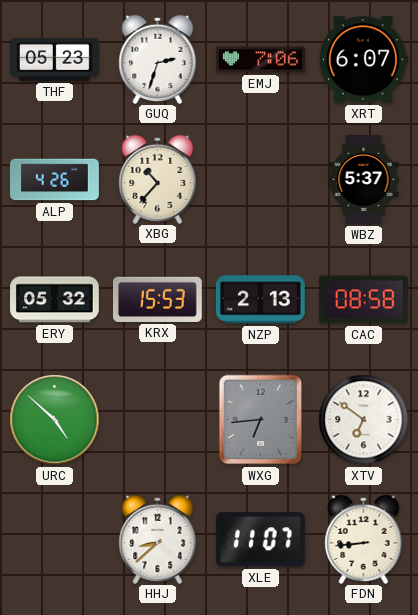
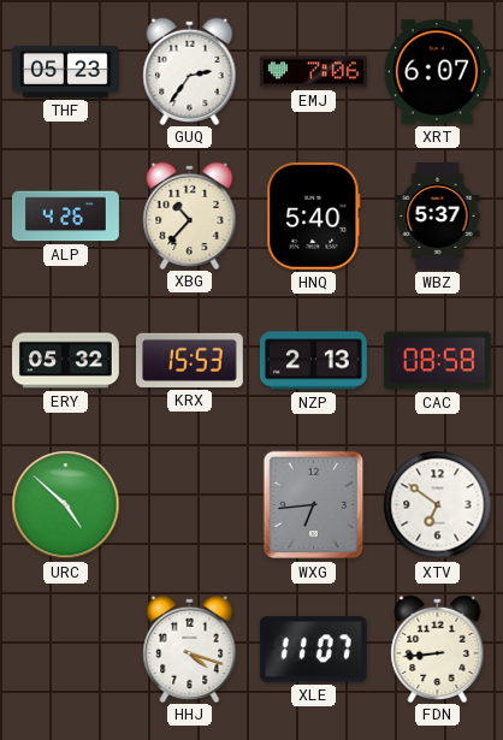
GUQ: 2:33 -> 2:36
HNQ: none -> 5:40
HHJ: 8:38 -> 4:18
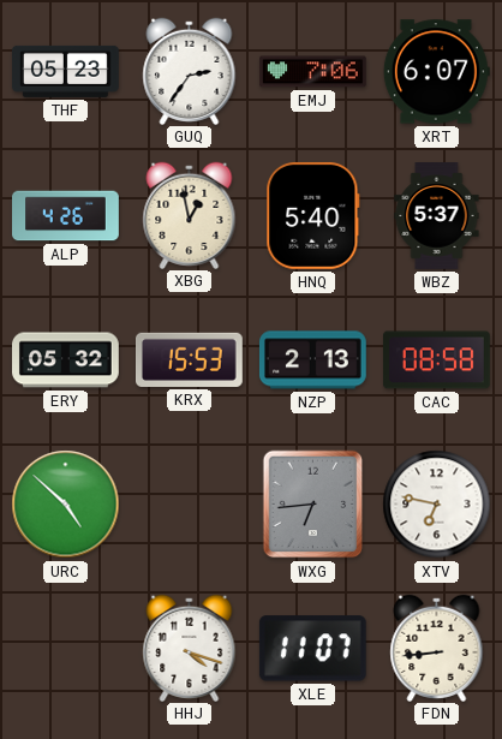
XBG: 10:37 -> 12:58
XTV: 6:51 -> 6:47
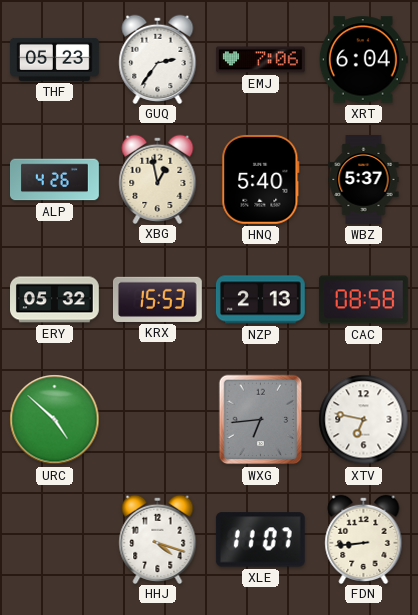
XRT: 6:07 -> 6:04
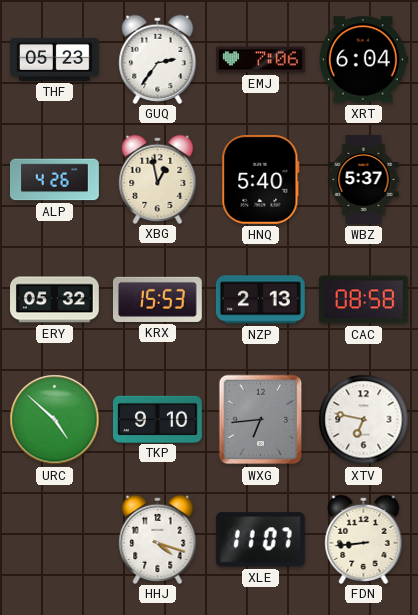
TKP: none -> 9:10
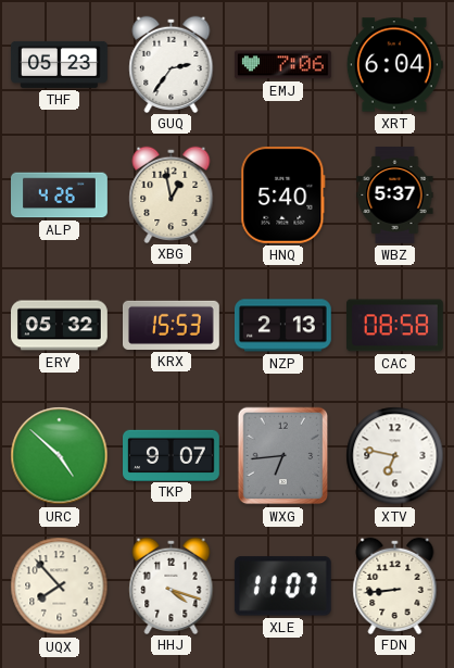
TKP: 9:10 -> 9:07
UQX: none -> 7:53
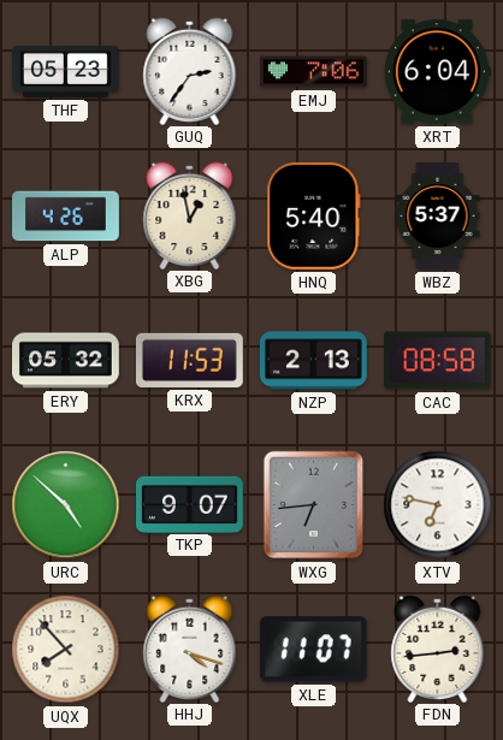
KRX: 15:53 -> 11:53
FDN: 8:44 -> 2:44
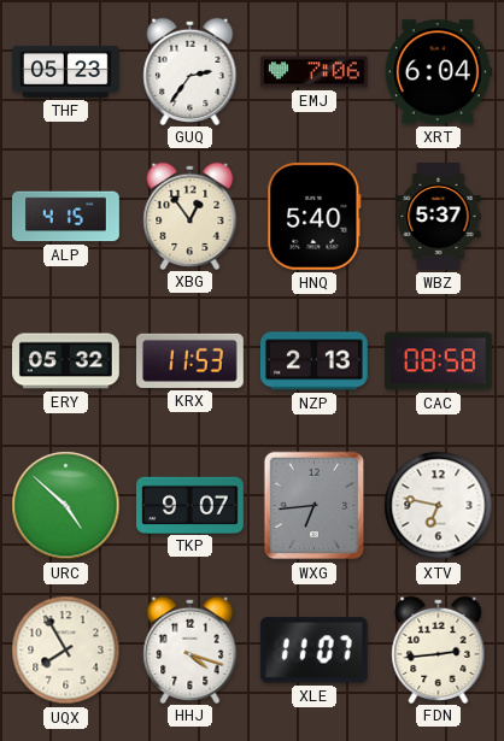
ALP: 4:26 -> 4:15
XBG: 12:58 -> 12:54
UQX: 7:53 -> 7:55
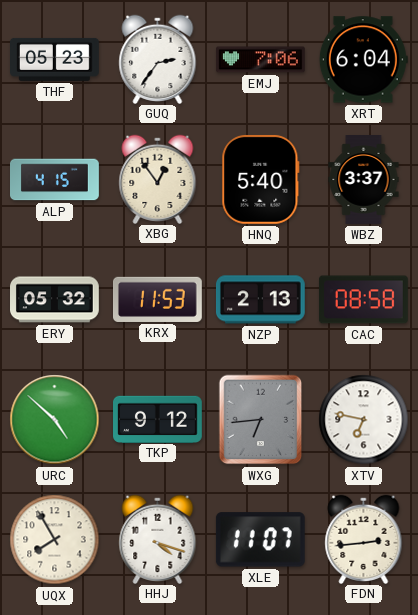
WBZ: 5:37 -> 3:37
TKP: 9:07 -> 9:12
